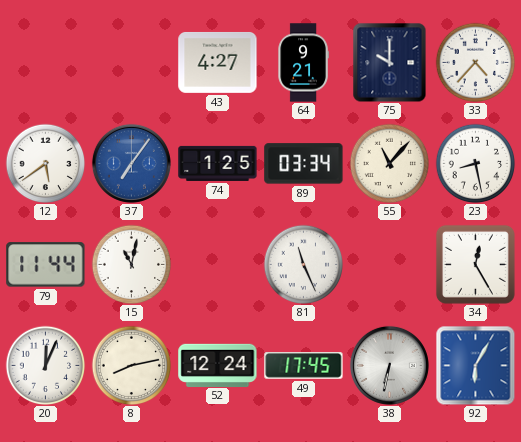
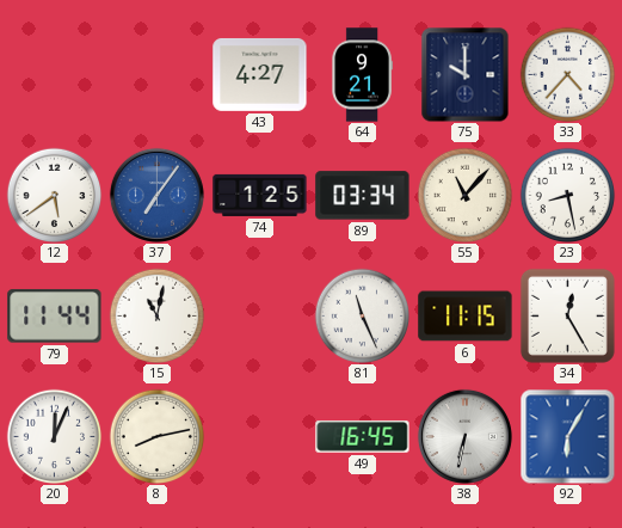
6: none -> 11:15
52: 12:24 -> none
49: 17:45 -> 16:45
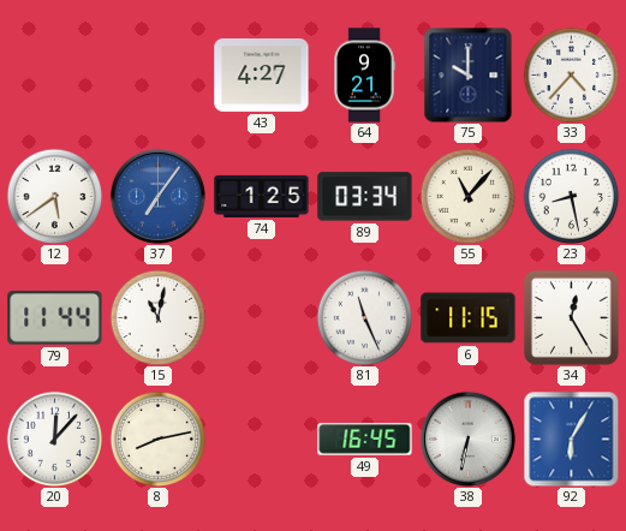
20: 12:04 -> 12:07
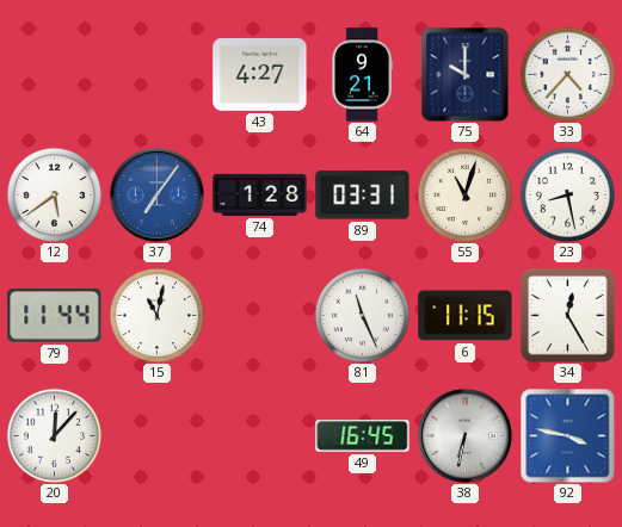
74: 1:25 -> 1:28
89: 03:34 -> 03:31
55: 11:07 -> 11:03
8: 8:13 -> none
92: 6:05 -> 3:47
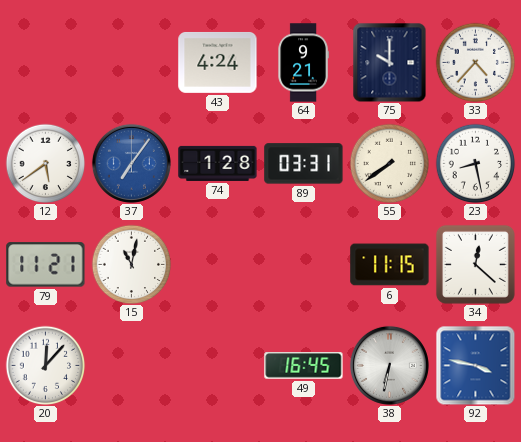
43: 4:27 -> 4:24
55: 11:03 -> 7:39
79: 11:44 -> 11:21
81: 11:26 -> none
34: 12:25 -> 12:22
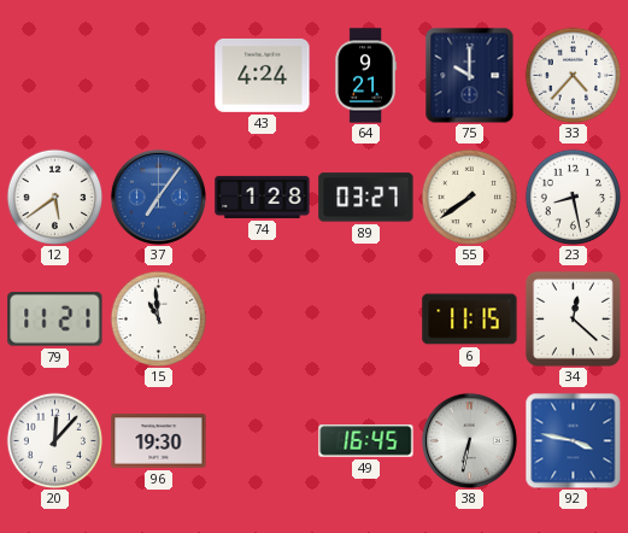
89: 03:31 -> 03:27
15: 11:02 -> 10:59
96: none -> 19:30
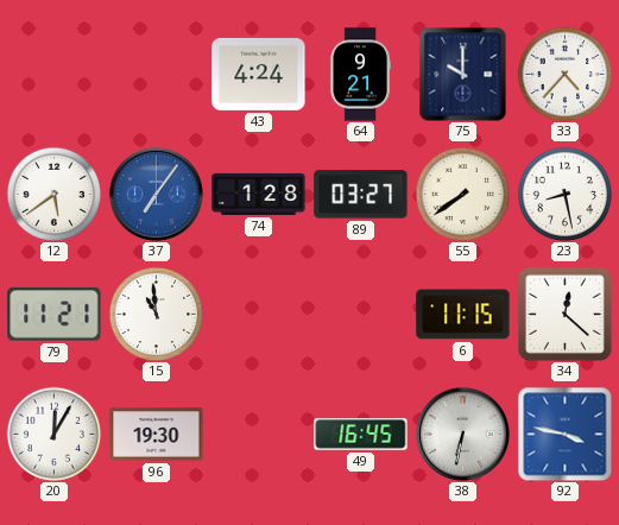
20: 12:07 -> 12:05
